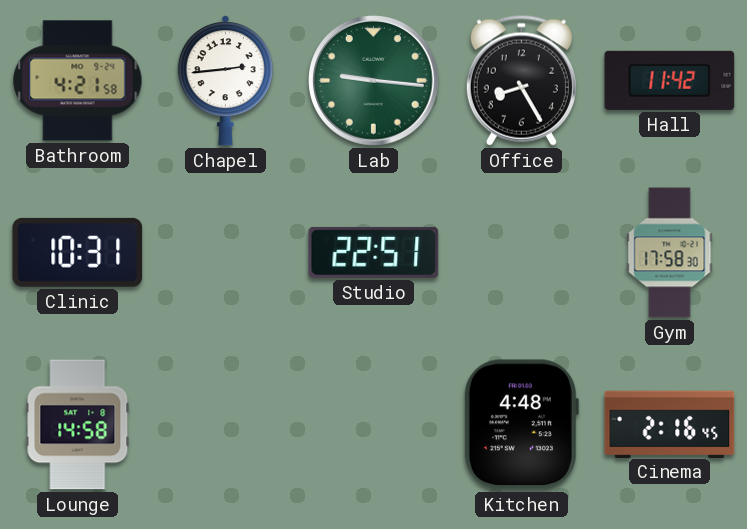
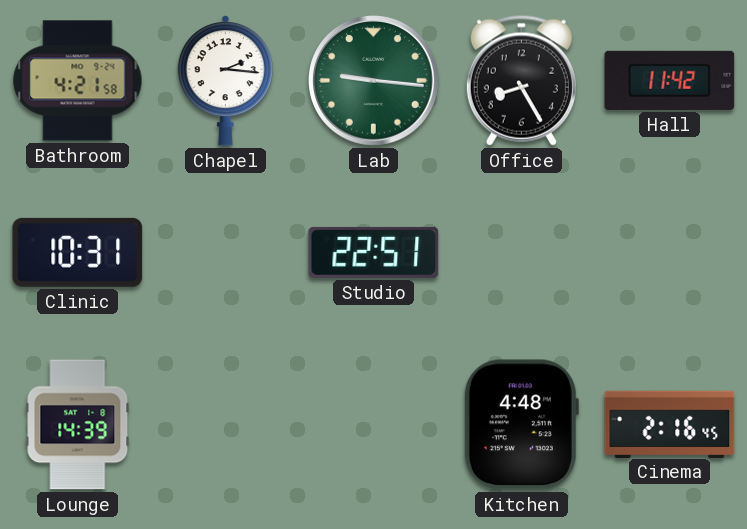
Chapel: 2:44 -> 2:16
Gym: 17:58 -> none
Lounge: 14:58 -> 14:39
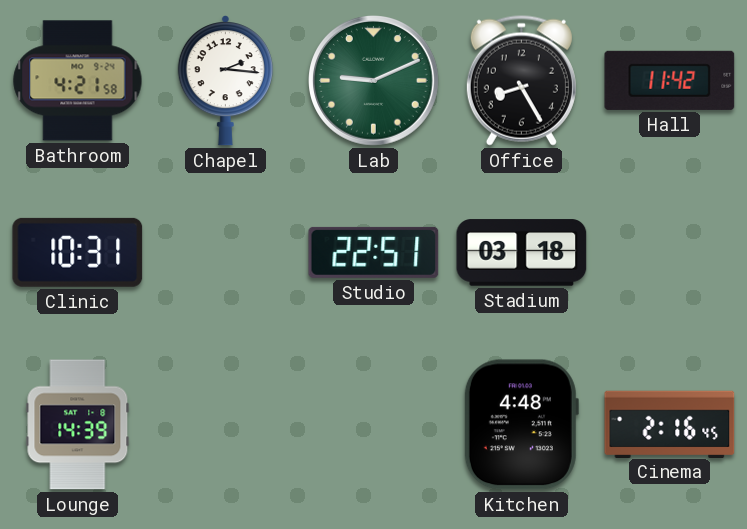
Lab: 9:16 -> 9:11
Stadium: none -> 03:18
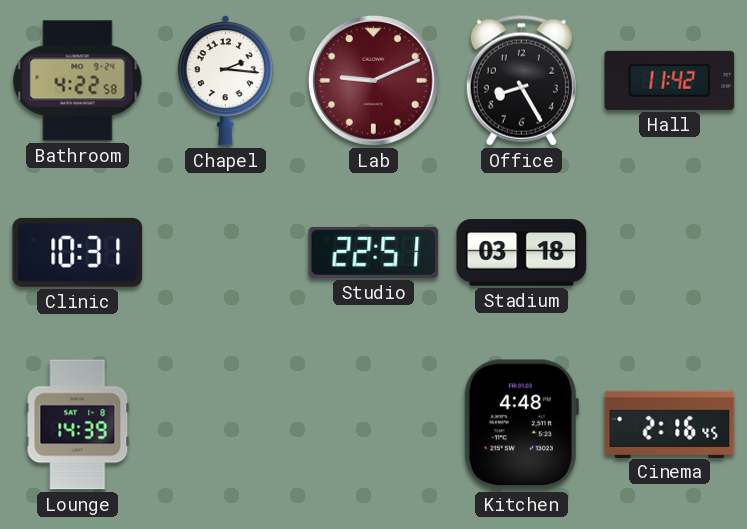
Bathroom: 4:21 -> 4:22
Lab dial: green -> burgundy
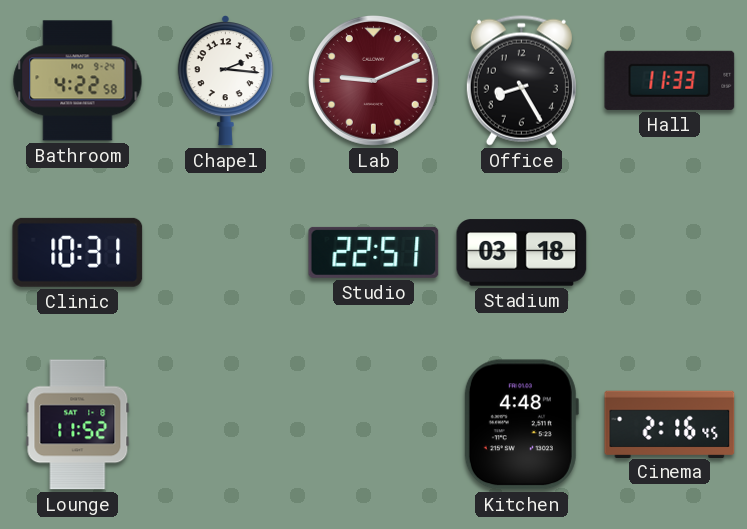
Hall: 11:42 -> 11:33
Lounge: 14:39 -> 11:52
